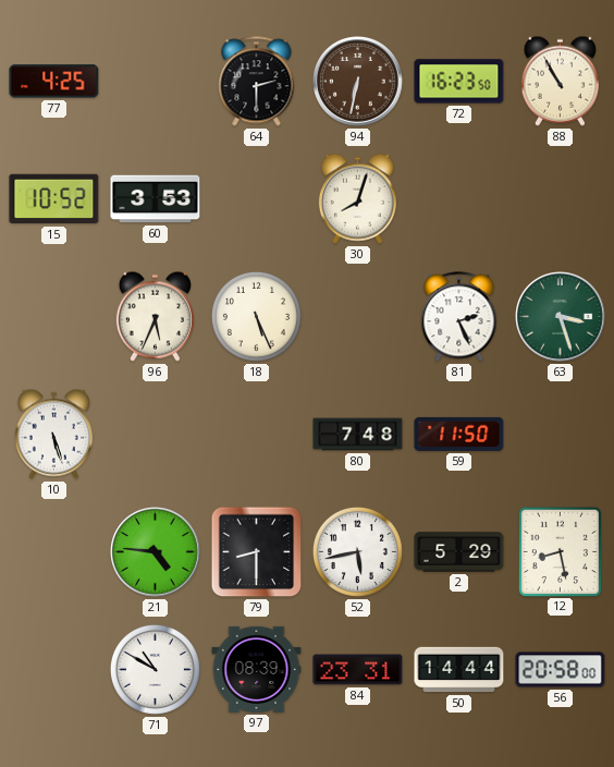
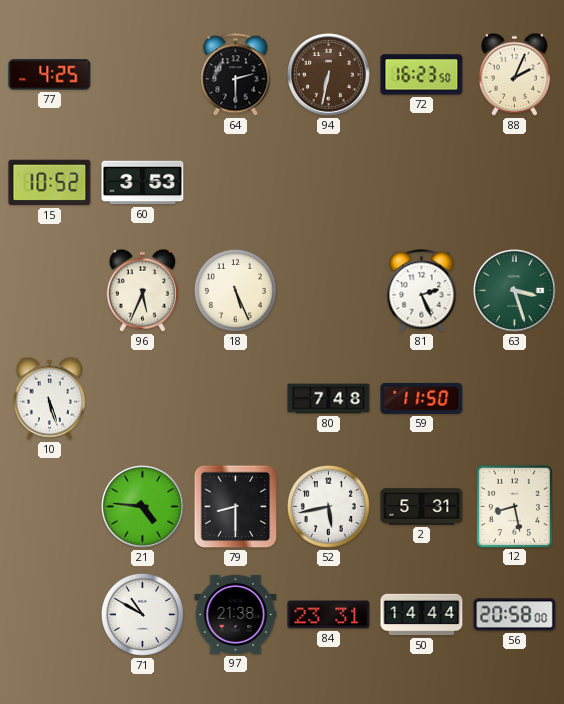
88: 10:55 -> 2:04
30: 8:03 -> none
2: 5:29 -> 5:31
97: 08:39 -> 21:38
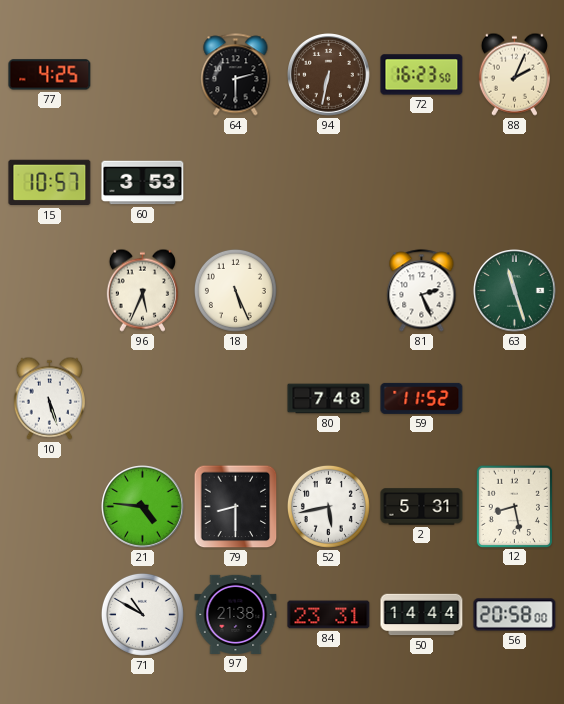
15: 10:52 -> 10:57
63: 3:27 -> 11:27
59: 11:50 -> 11:52
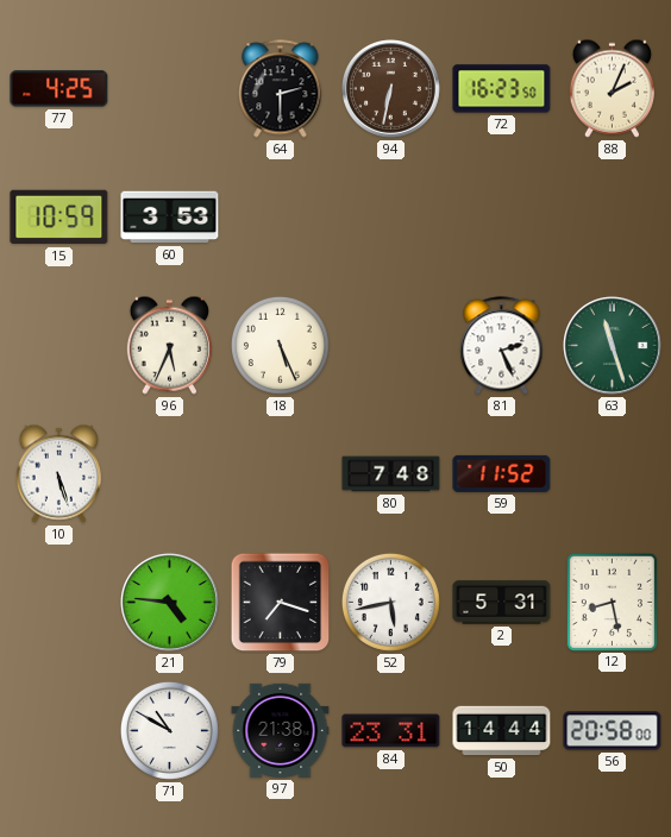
15: 10:57 -> 10:59
79: 8:30 -> 7:18
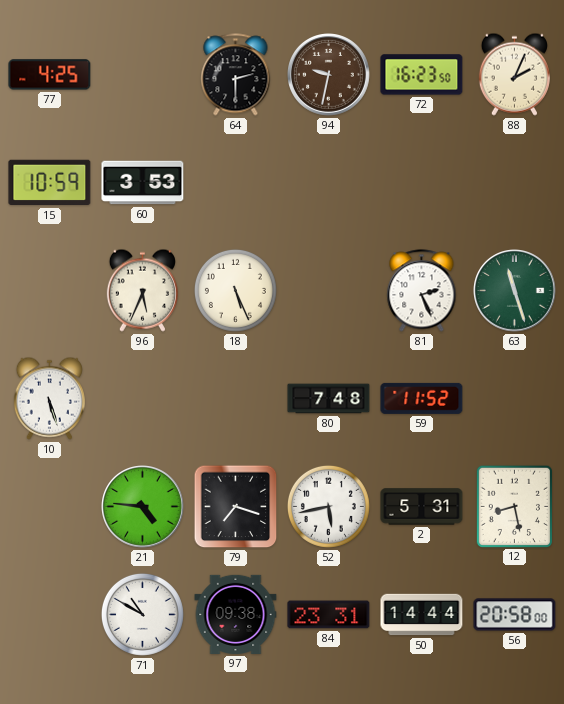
94: 6:32 -> 9:32
97: 21:38 -> 09:38
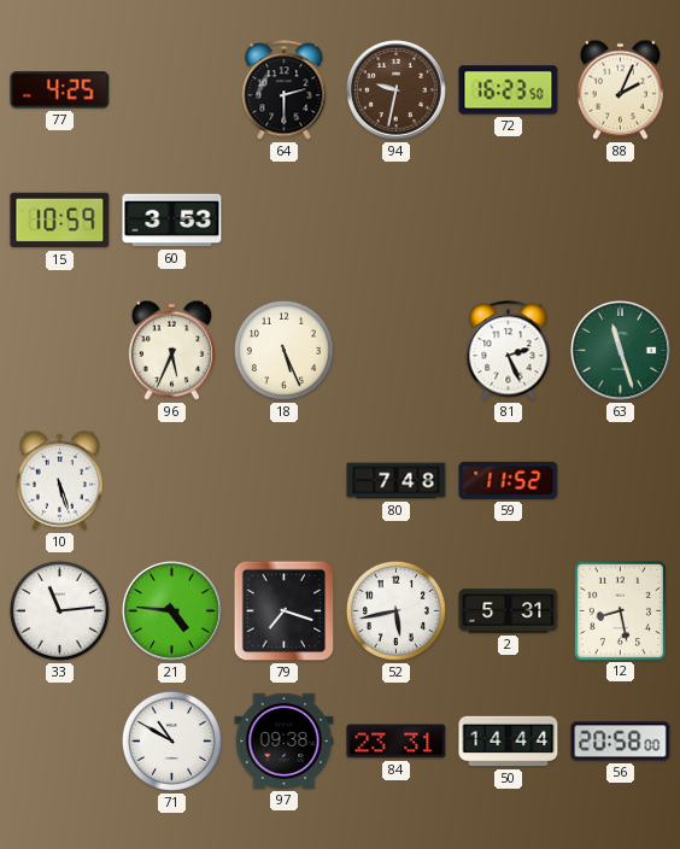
33: none -> 11:14
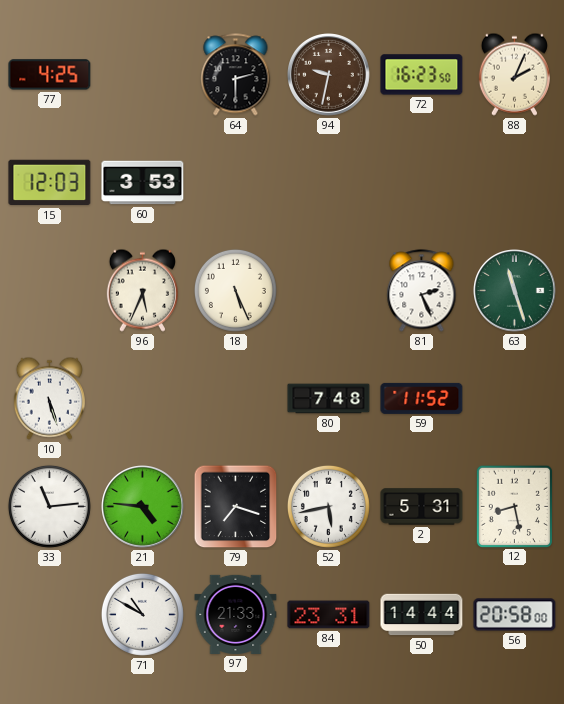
15: 10:59 -> 12:03
97: 09:38 -> 21:33
